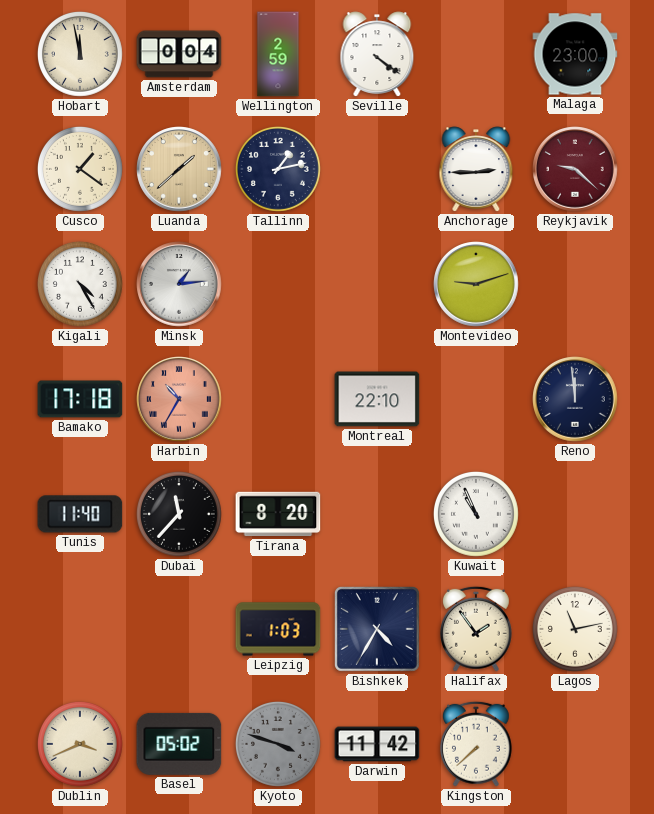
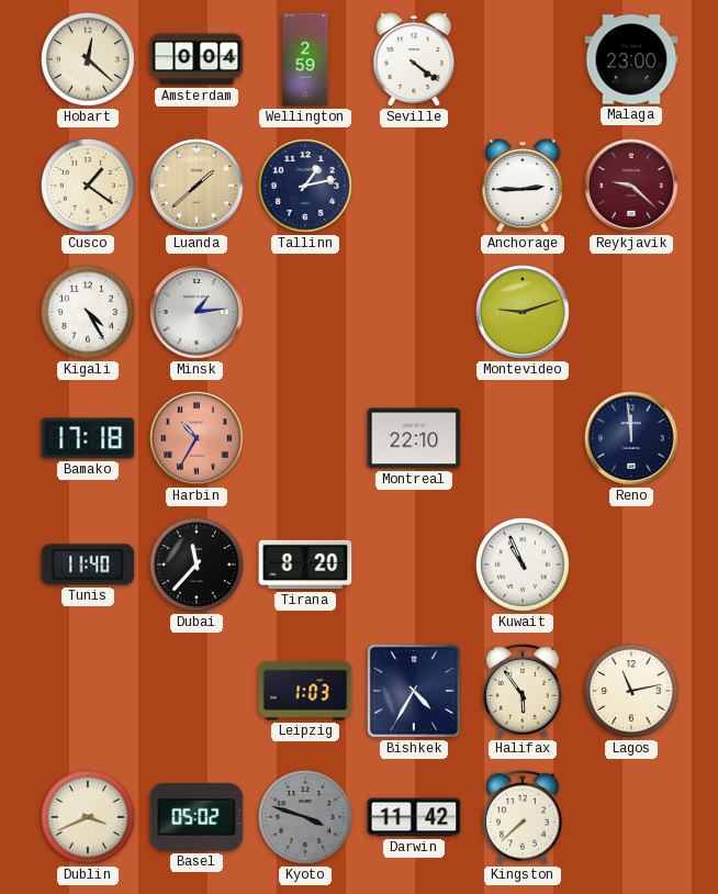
Hobart: 11:58 -> 12:22
Halifax: 1:54 -> 5:54
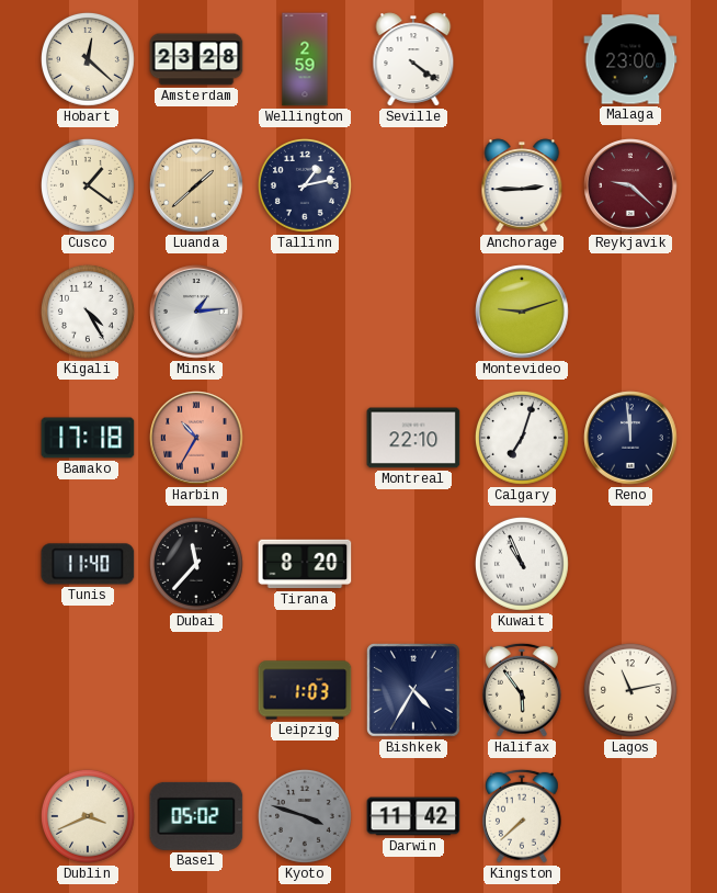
Amsterdam: 0:04 -> 23:28
Calgary: none -> 7:03
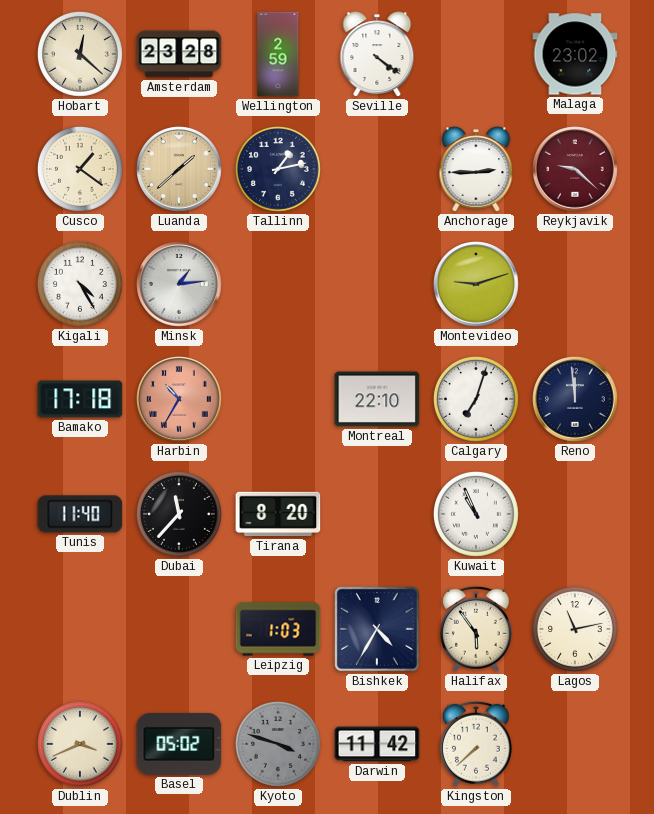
Malaga: 23:00 -> 23:02
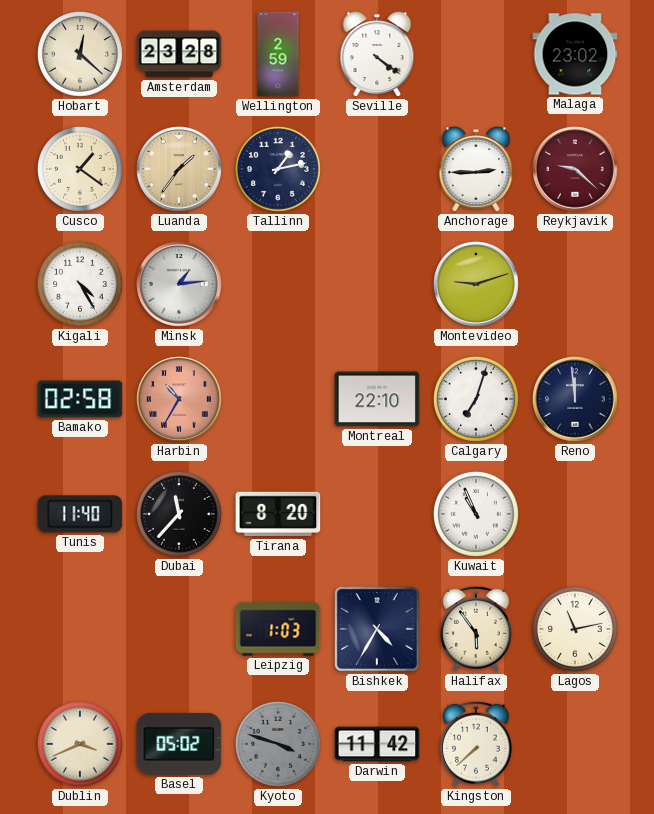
Luanda: 1:38 -> 1:36
Bamako: 17:18 -> 02:58
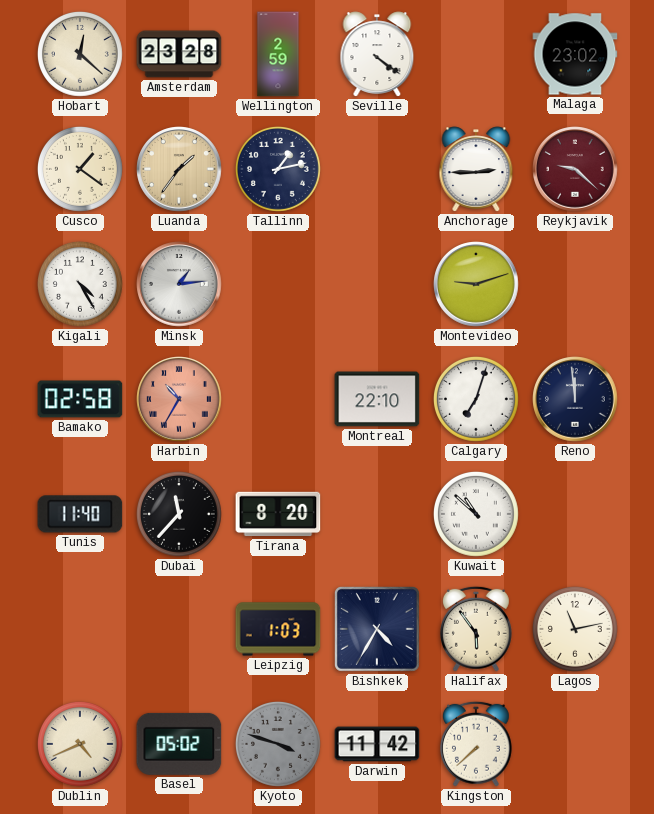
Kuwait: 10:56 -> 10:52
Dublin: 3:41 -> 4:41
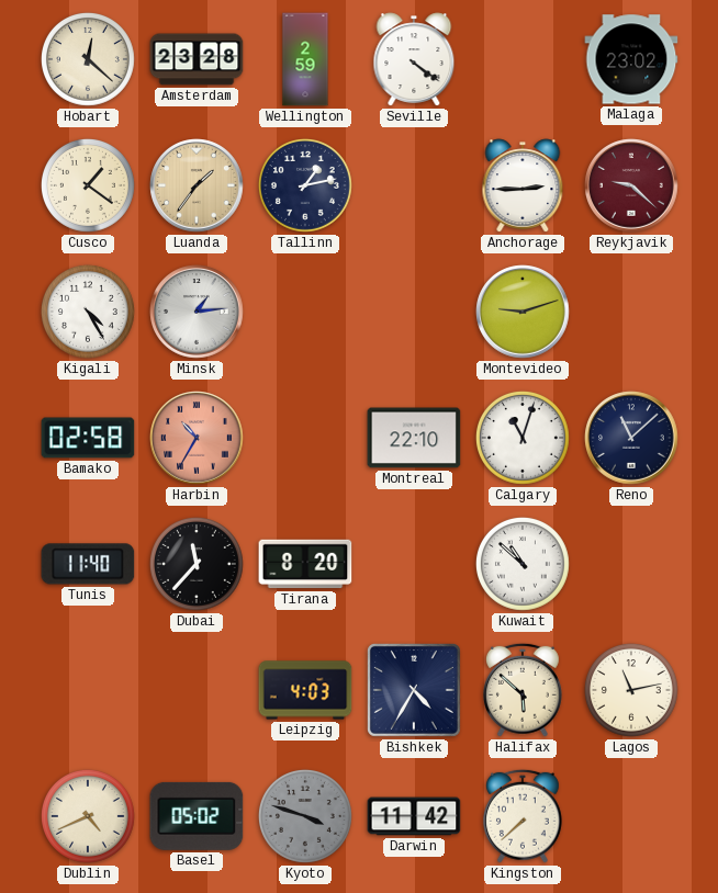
Calgary: 7:03 -> 11:03
Reno: 11:59 -> 11:08
Leipzig: 1:03 -> 4:03
Halifax: 5:54 -> 5:52
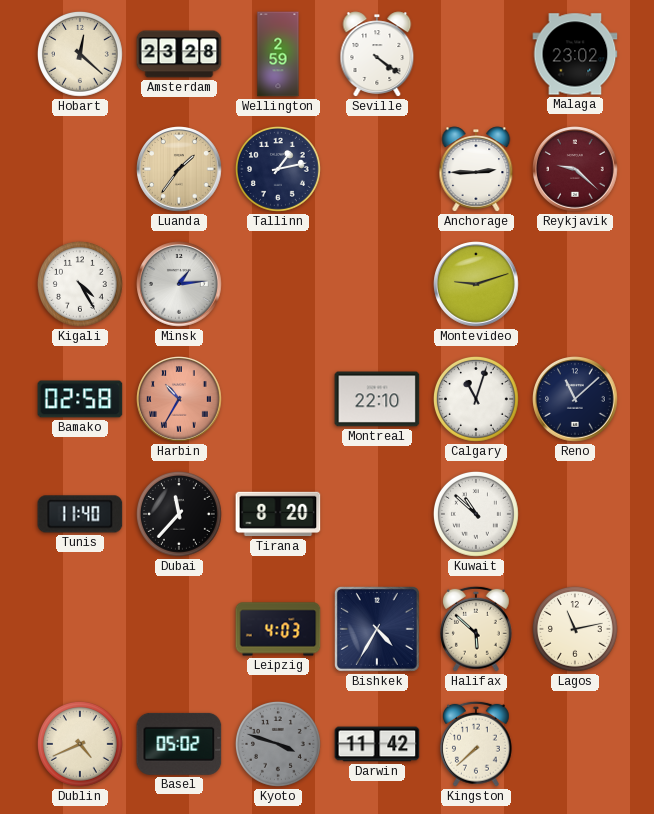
Cusco: 1:21 -> none
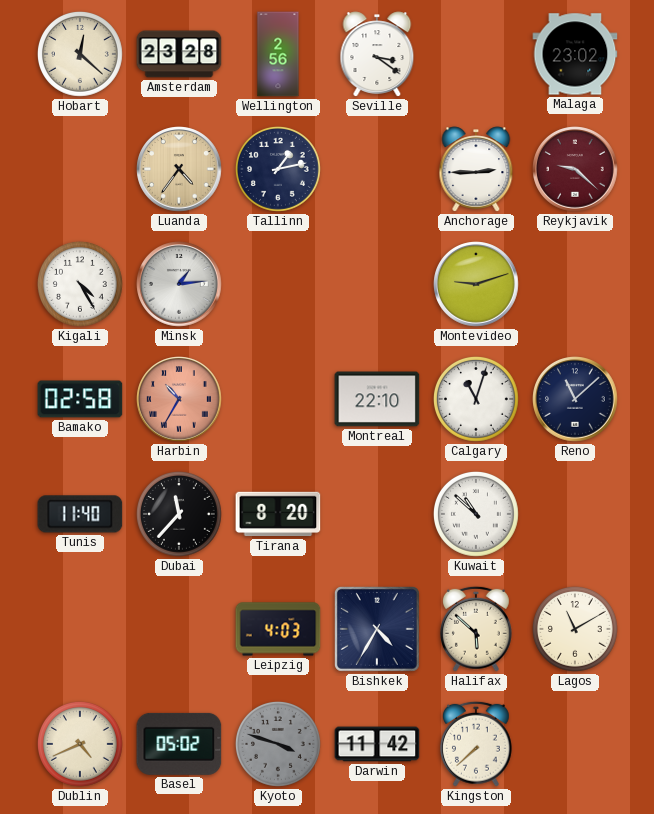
Wellington: 2:59 -> 2:56
Seville: 4:21 -> 3:21
Luanda: 1:36 -> 4:36
Lagos: 11:13 -> 11:10
